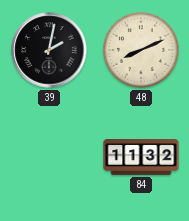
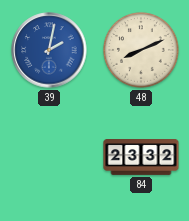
39 dial: black -> blue
84: 11:32 -> 23:32
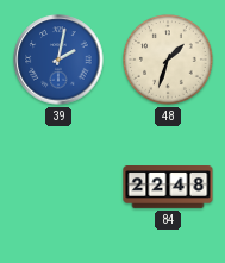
48: 8:11 -> 1:33
84: 23:32 -> 22:48
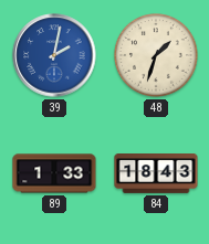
89: none -> 1:33
84: 22:48 -> 18:43
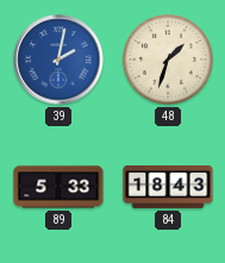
89: 1:33 -> 5:33
